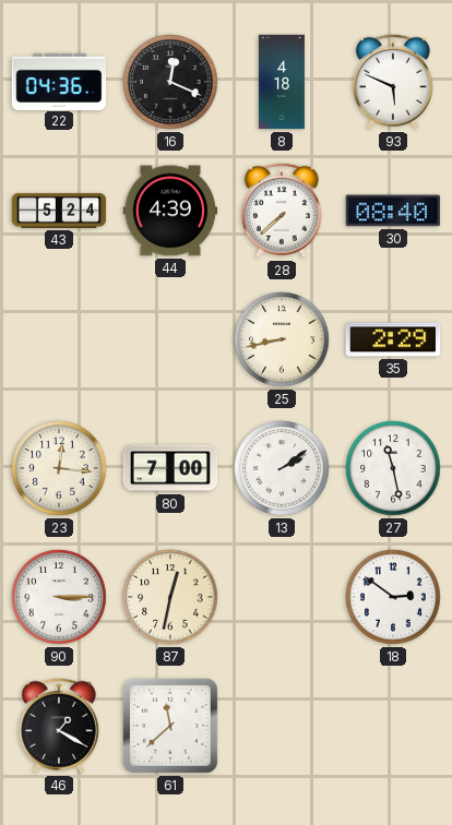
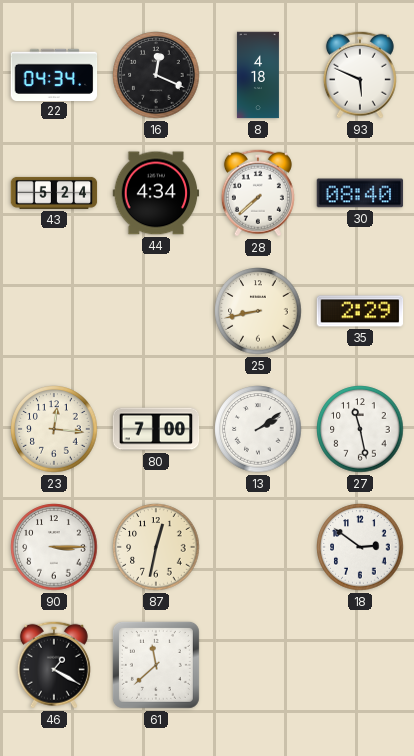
22: 04:36 -> 04:34
44: 4:39 -> 4:34
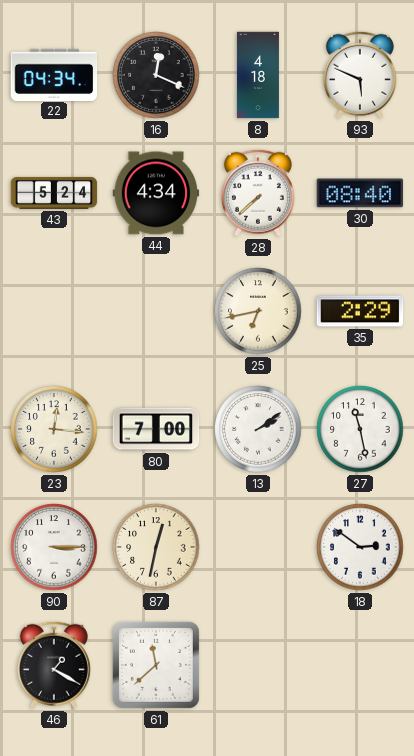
25: 8:43 -> 6:43
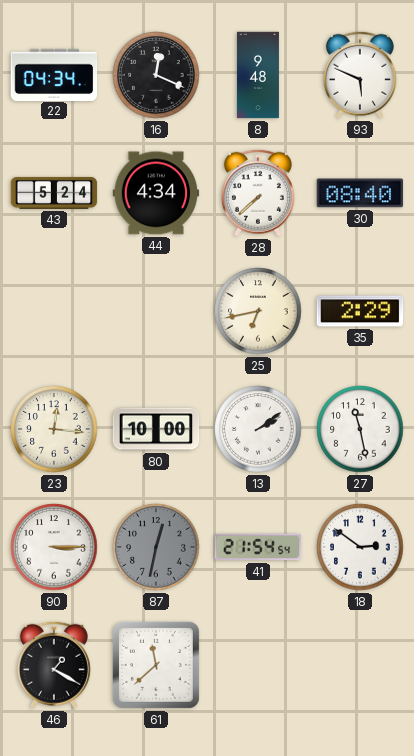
8: 4:18 -> 9:48
80: 7:00 -> 10:00
87 dial: cream -> grey
41: none -> 21:54
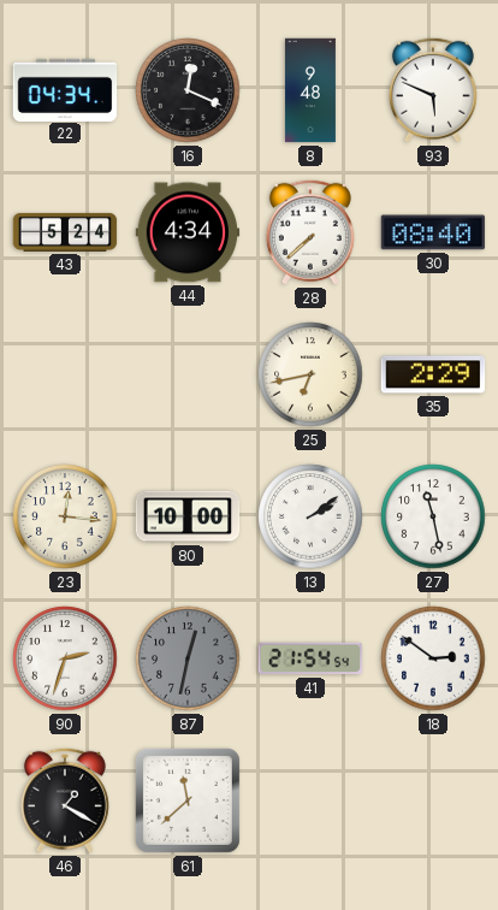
90: 3:15 -> 2:33
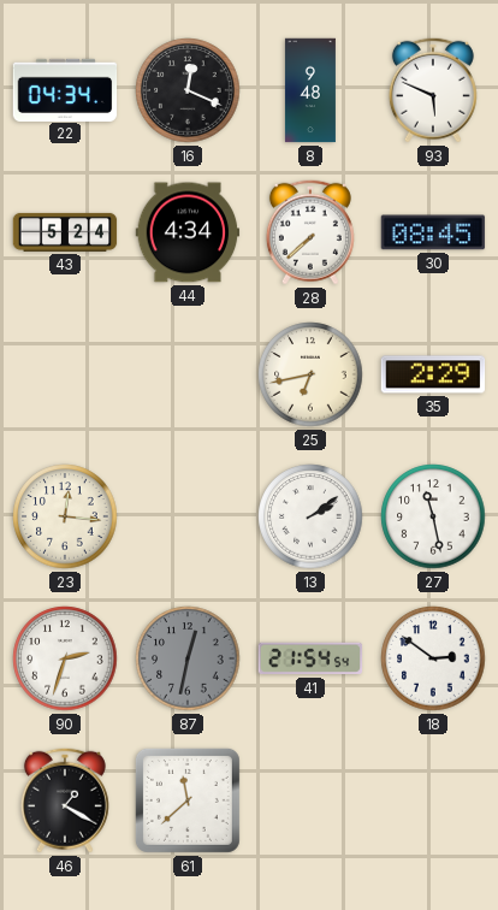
30: 08:40 -> 08:45
80: 10:00 -> none
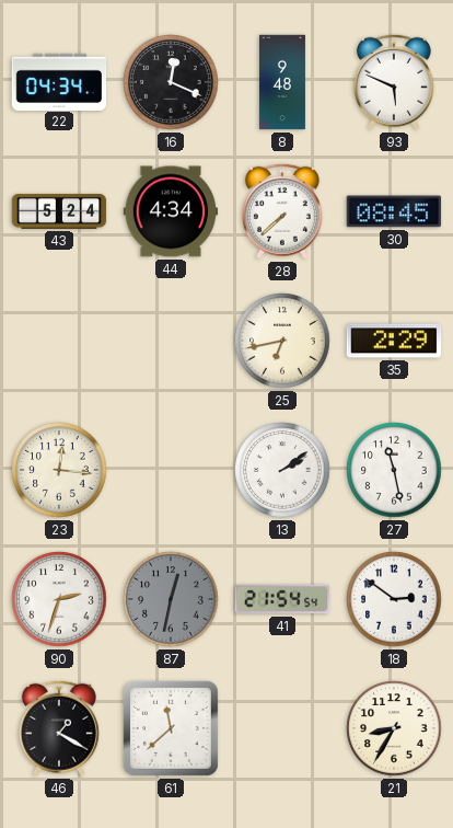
21: none -> 8:35
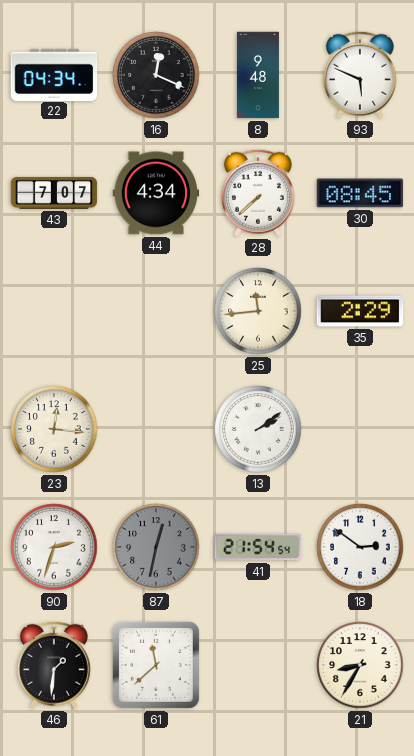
43: 5:24 -> 7:07
25: 6:43 -> 11:44
27: 11:28 -> none
46: 1:20 -> 1:31
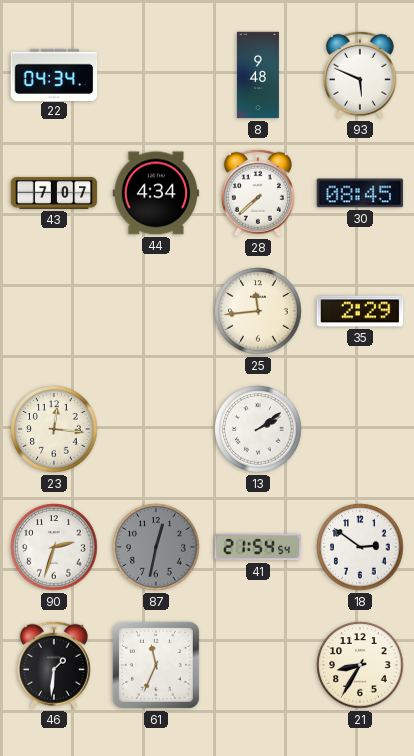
16: 12:19 -> none
61: 11:38 -> 11:34
